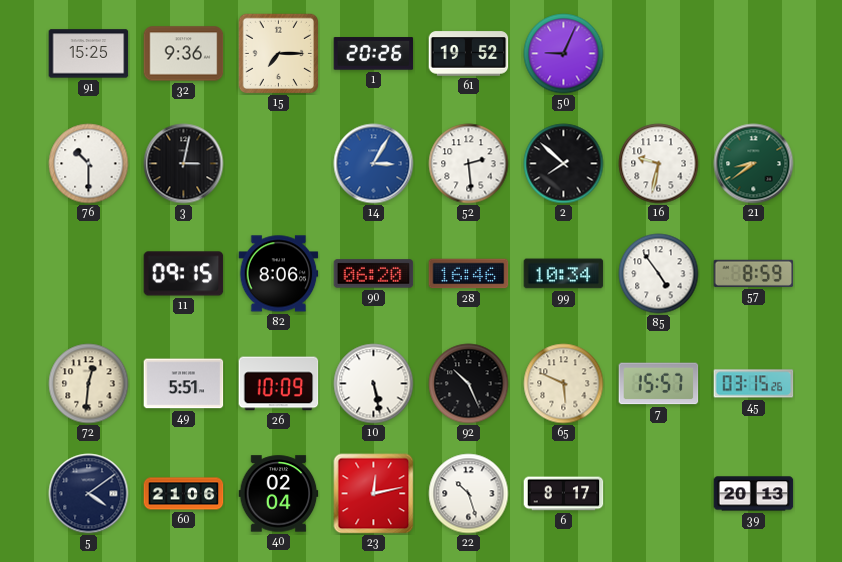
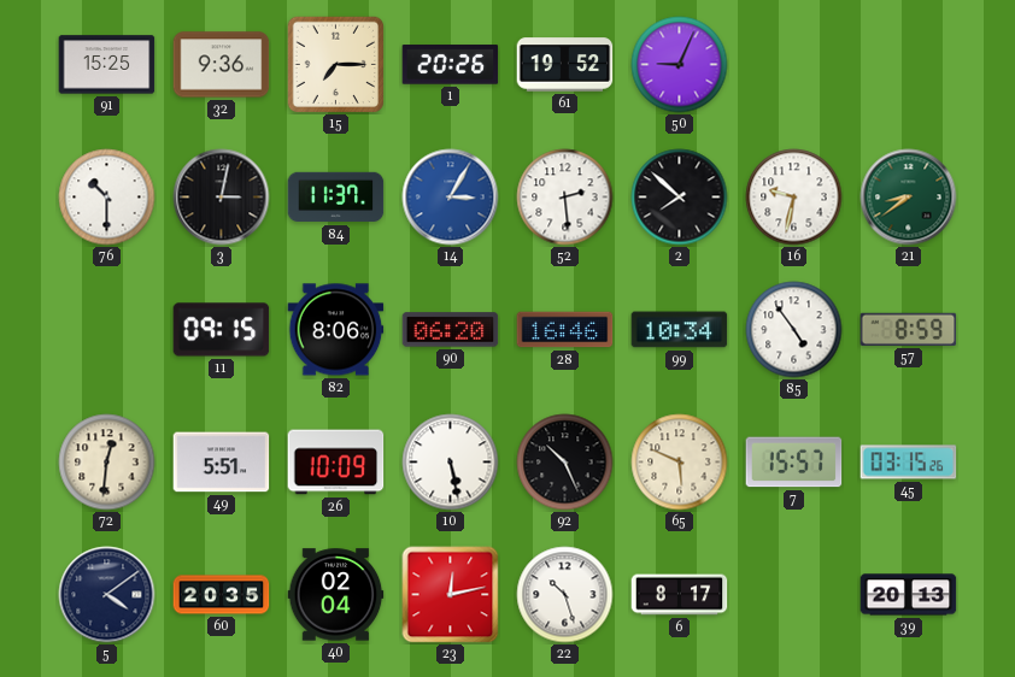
84: none -> 11:37
60: 21:06 -> 20:35
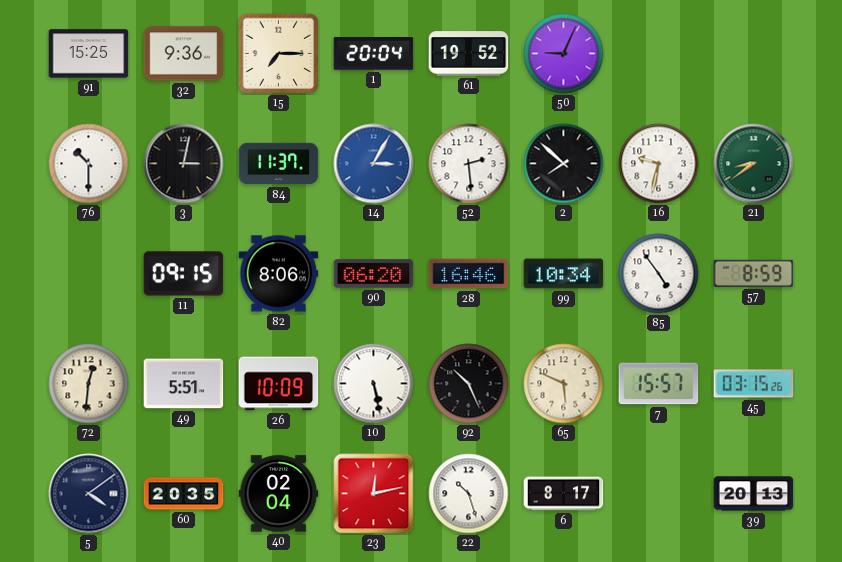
1: 20:26 -> 20:04
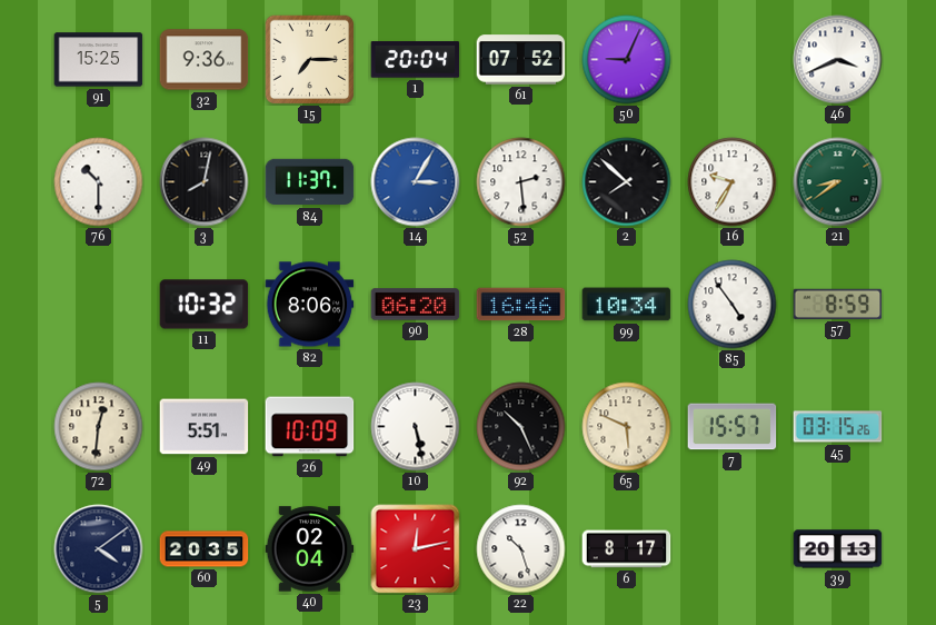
61: 19:52 -> 07:52
46: none -> 3:41
3: 3:02 -> 8:02
16: 9:32 -> 9:35
11: 09:15 -> 10:32
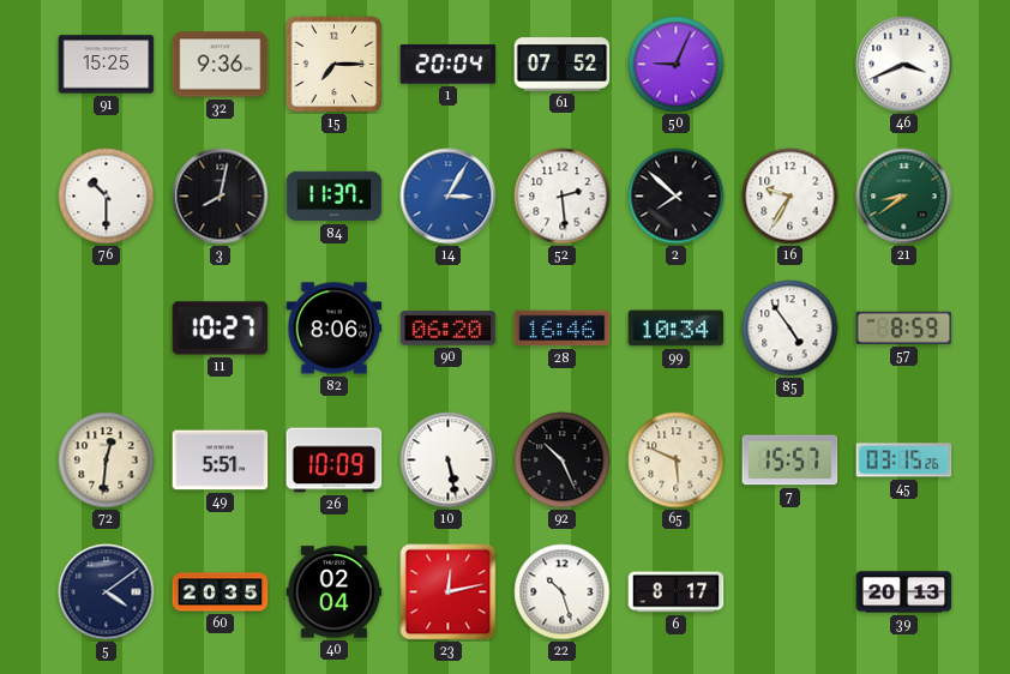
11: 10:32 -> 10:27
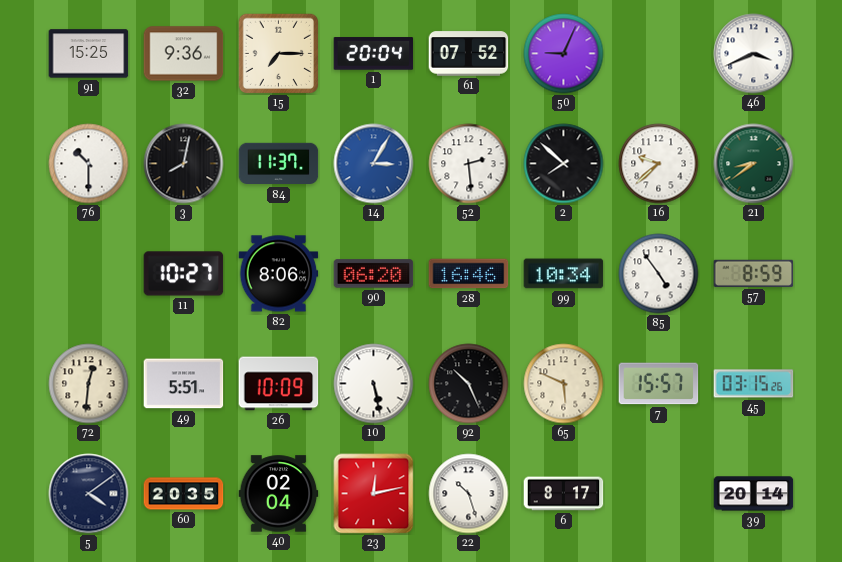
16: 9:35 -> 9:38
39: 20:13 -> 20:14
